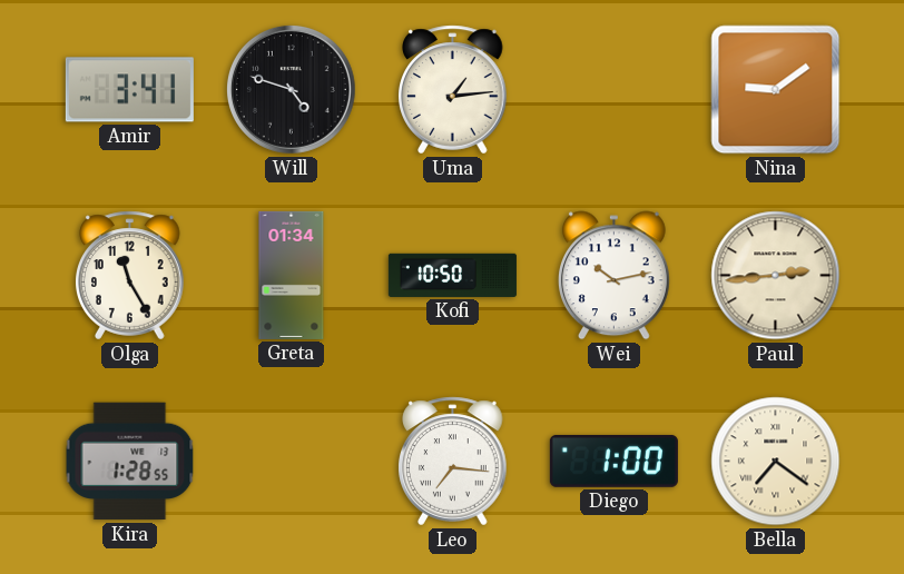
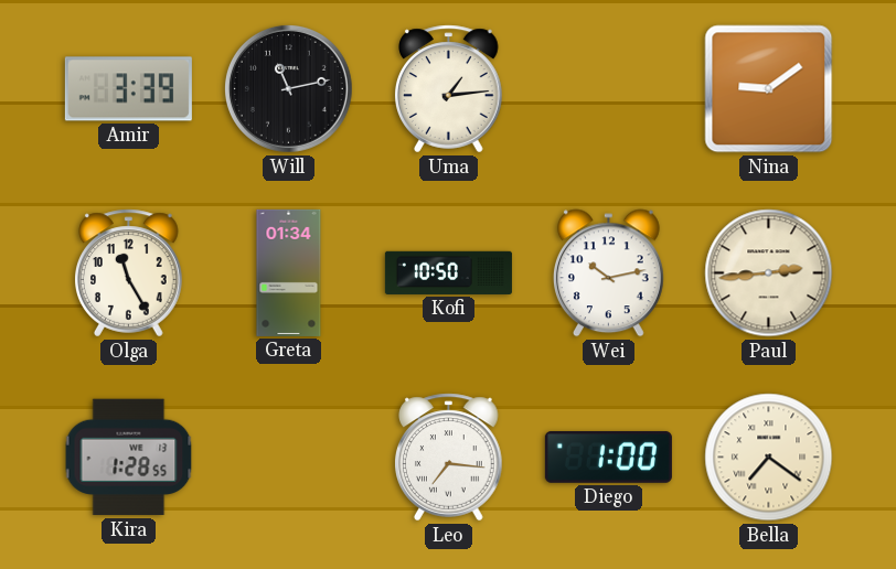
Amir: 3:41 -> 3:39
Will: 4:48 -> 11:13
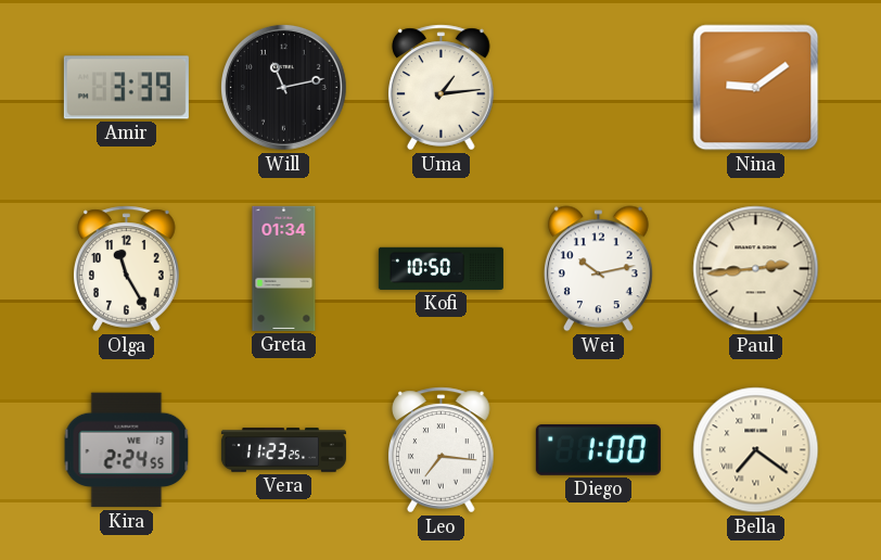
Kira: 1:28 -> 2:24
Vera: none -> 11:23
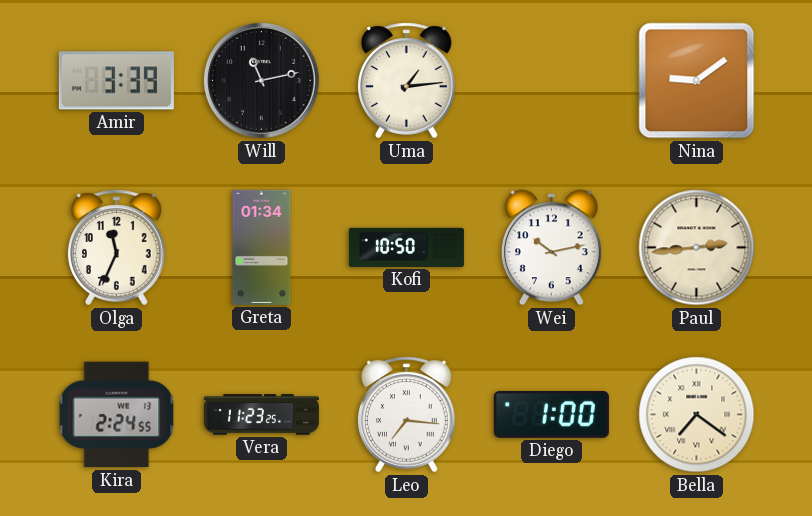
Olga: 11:25 -> 11:34
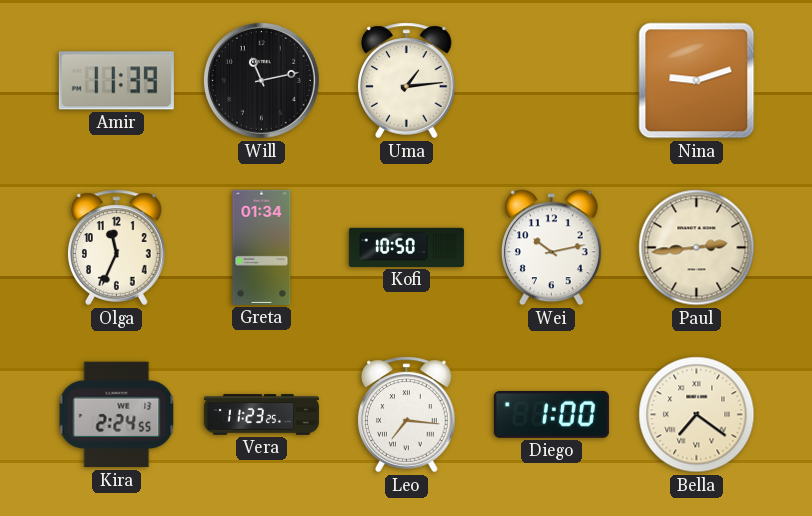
Amir: 3:39 -> 11:39
Nina: 9:09 -> 9:12
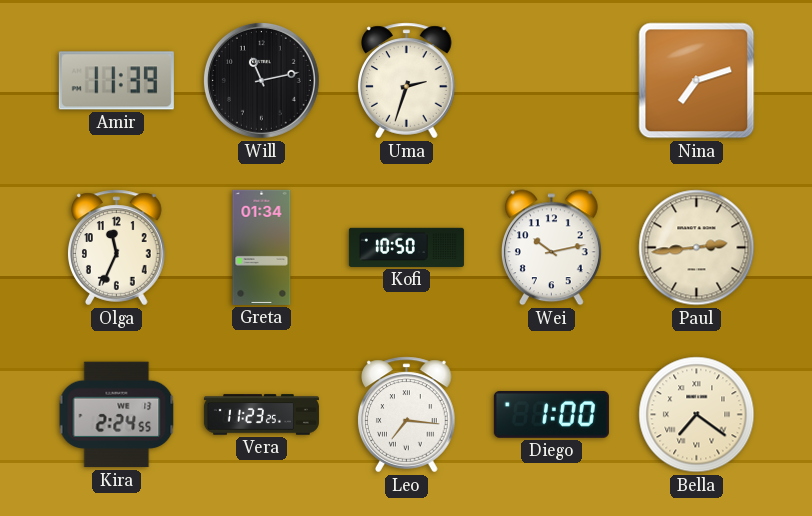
Uma: 1:14 -> 2:33
Nina: 9:12 -> 7:12
